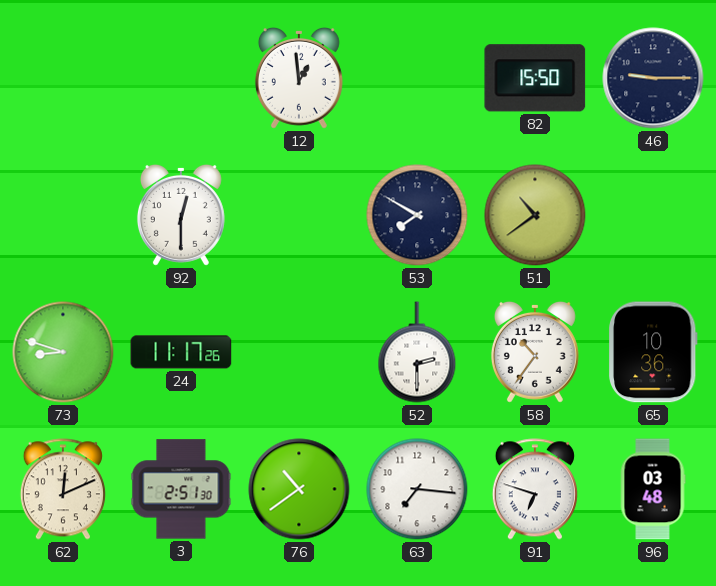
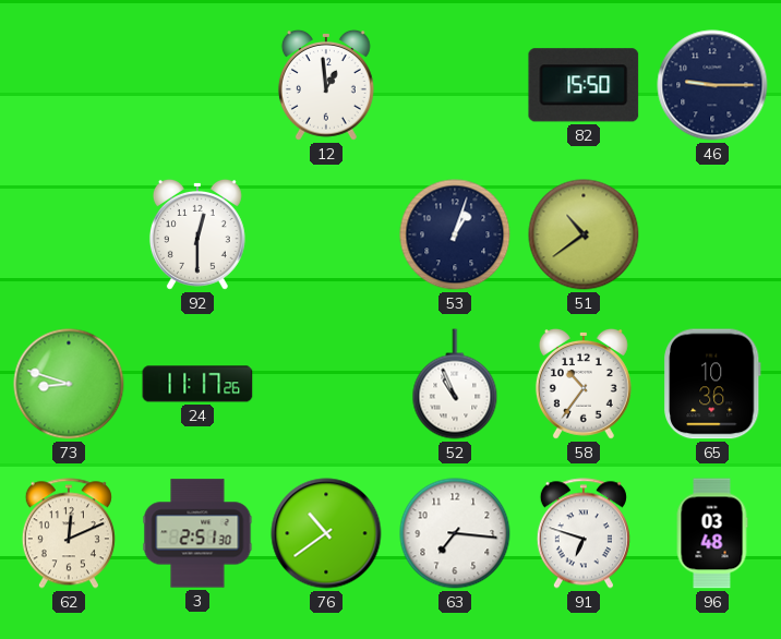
53: 7:50 -> 1:03
52: 2:30 -> 10:56
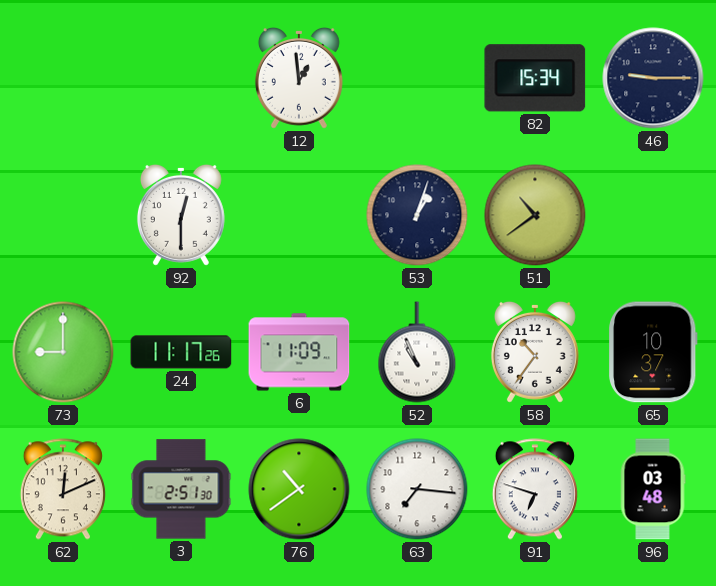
82: 15:50 -> 15:34
73: 8:48 -> 9:00
6: none -> 11:09
65: 10:36 -> 10:37
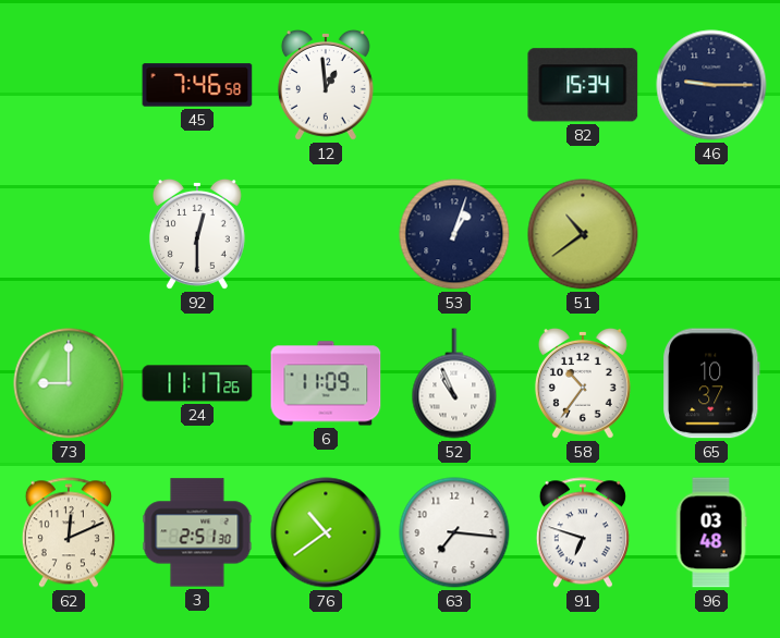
45: none -> 7:46
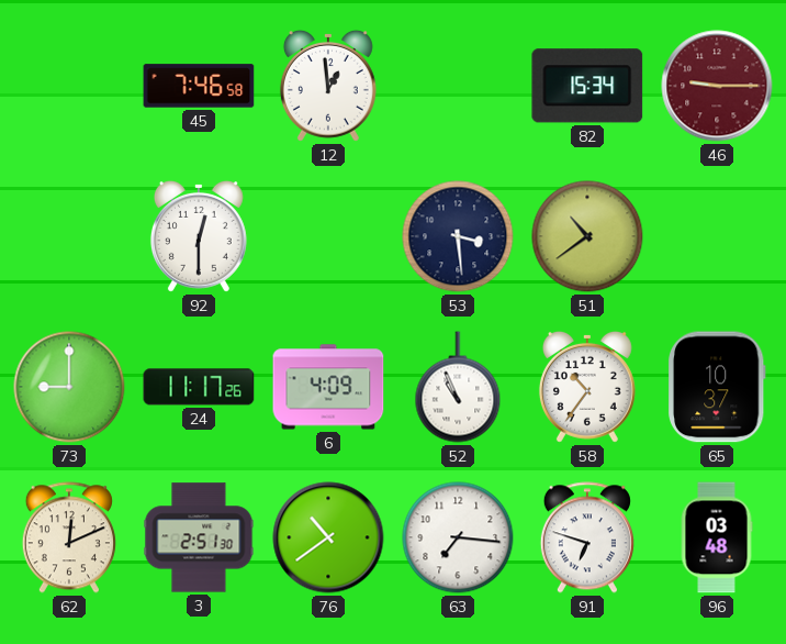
46 dial: navy -> burgundy
53: 1:03 -> 3:29
6: 11:09 -> 4:09
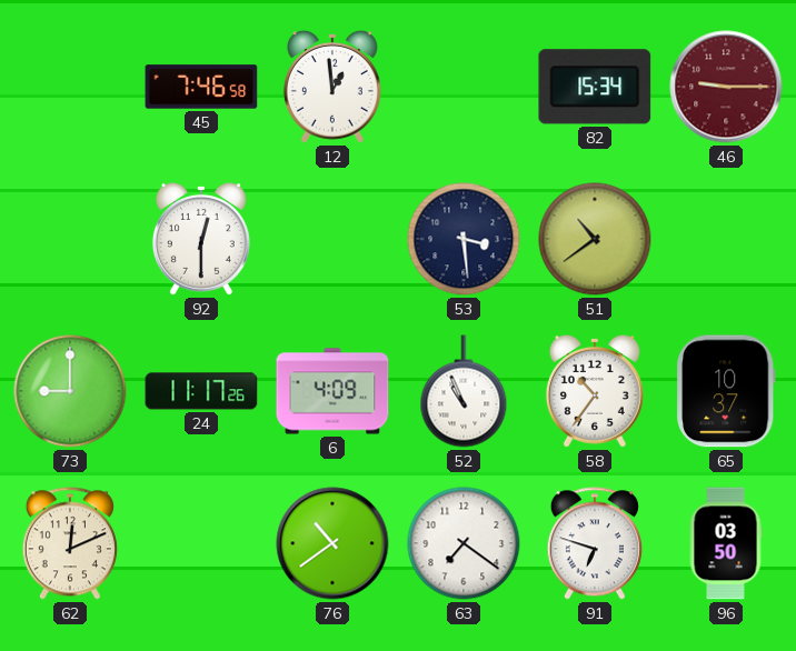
3: 2:51 -> none
63: 7:16 -> 7:21
96: 03:48 -> 03:50
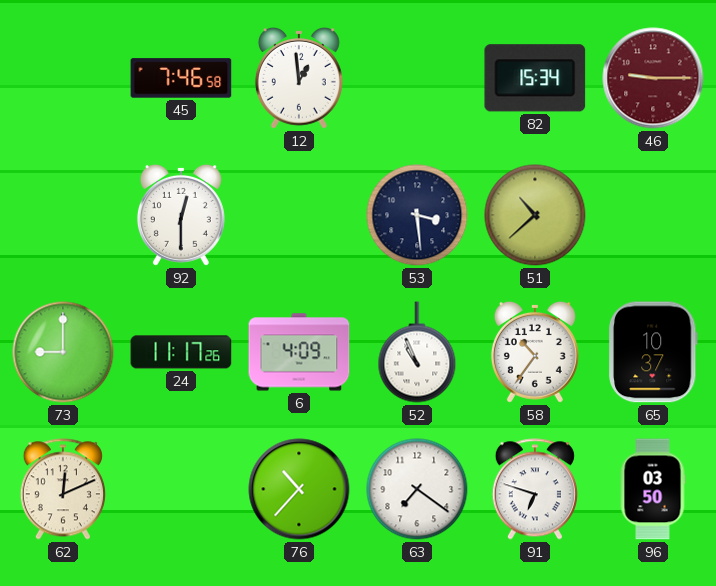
51: 10:39 -> 10:38
76: 10:39 -> 10:37
